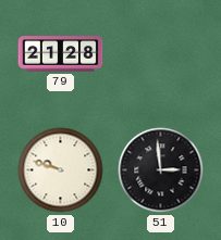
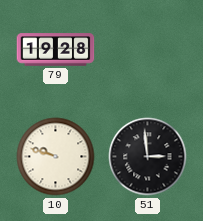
79: 21:28 -> 19:28
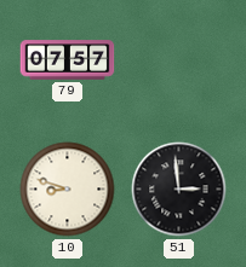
79: 19:28 -> 07:57
10: 9:48 -> 8:48
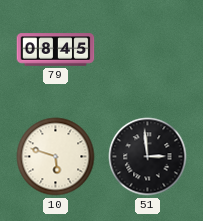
79: 07:57 -> 08:45
10: 8:48 -> 5:48
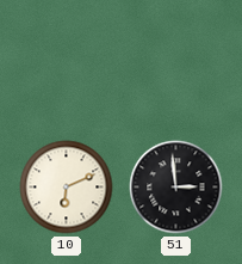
79: 08:45 -> none
10: 5:48 -> 6:11
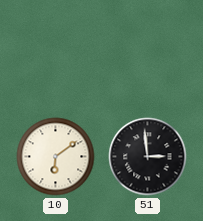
10: 6:11 -> 6:09
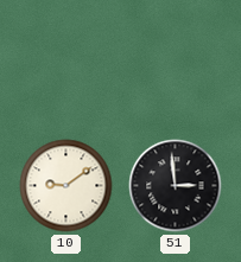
10: 6:09 -> 9:09
